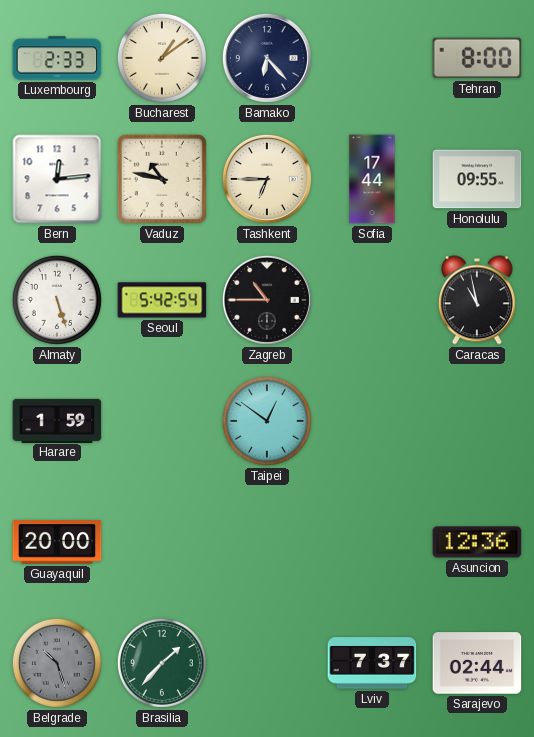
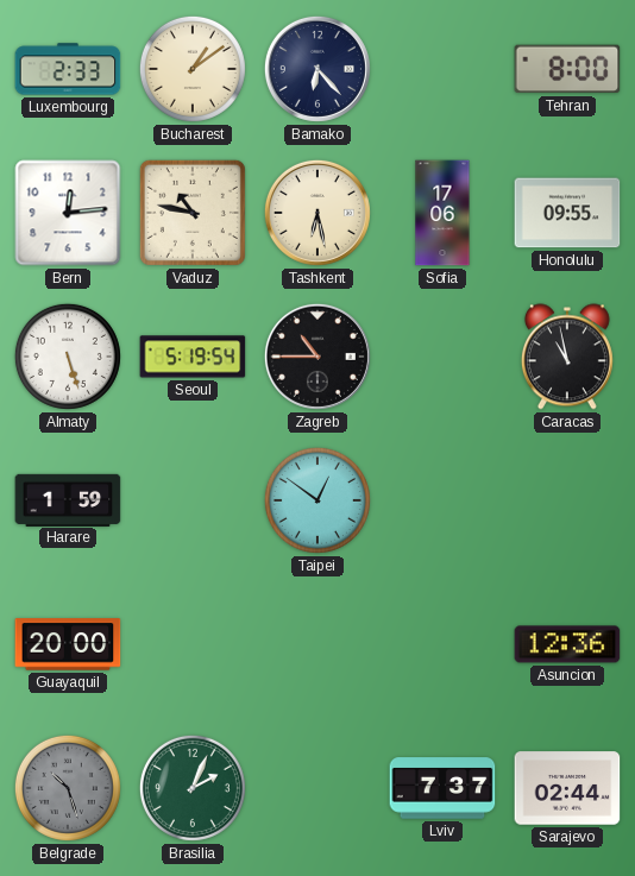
Tashkent: 6:45 -> 6:28
Sofia: 17:44 -> 17:06
Seoul: 5:42 -> 5:19
Brasilia: 1:37 -> 2:04
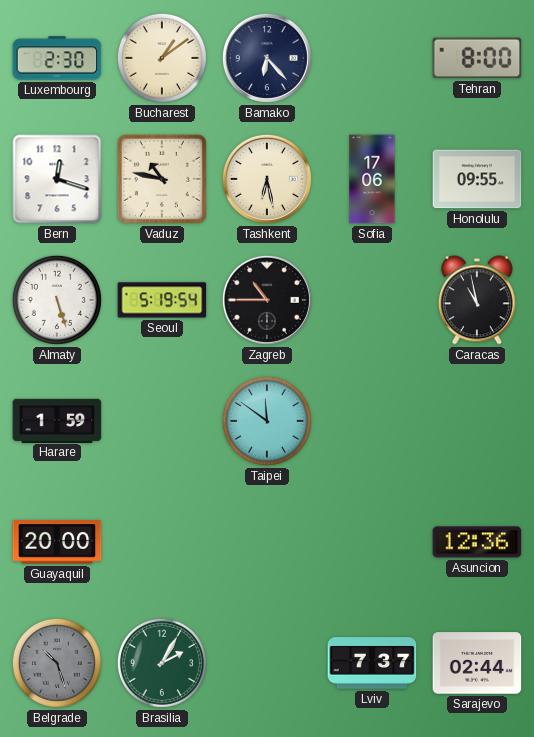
Luxembourg: 2:33 -> 2:30
Bern: 12:14 -> 12:18
Taipei: 12:51 -> 11:51
Brasilia: 2:04 -> 2:05
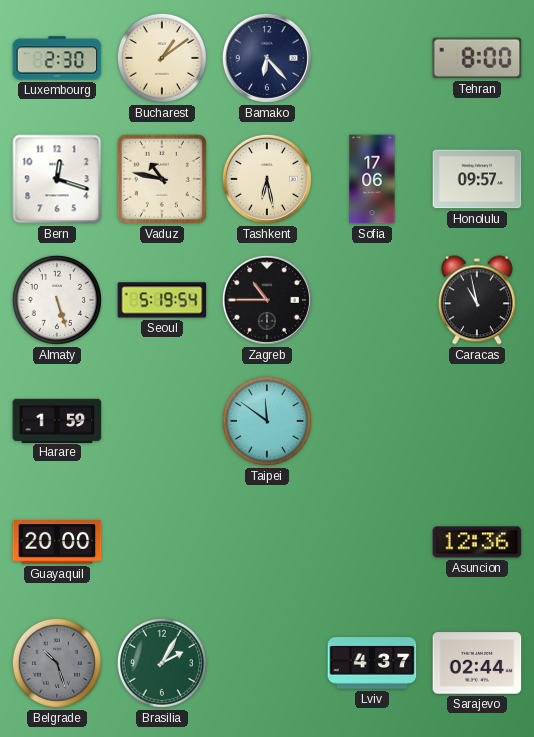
Honolulu: 09:55 -> 09:57
Lviv: 7:37 -> 4:37
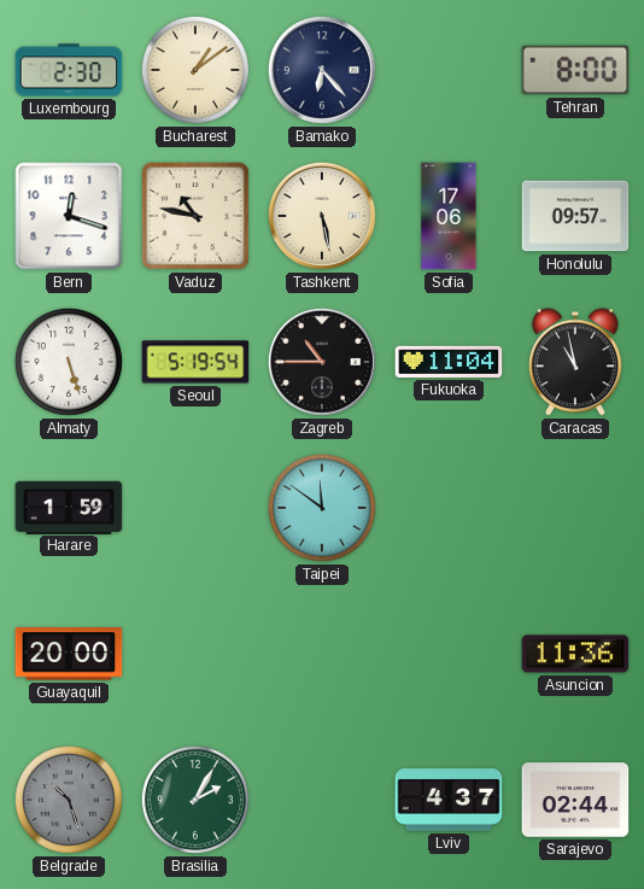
Tashkent: 6:28 -> 5:28
Fukuoka: none -> 11:04
Asuncion: 12:36 -> 11:36
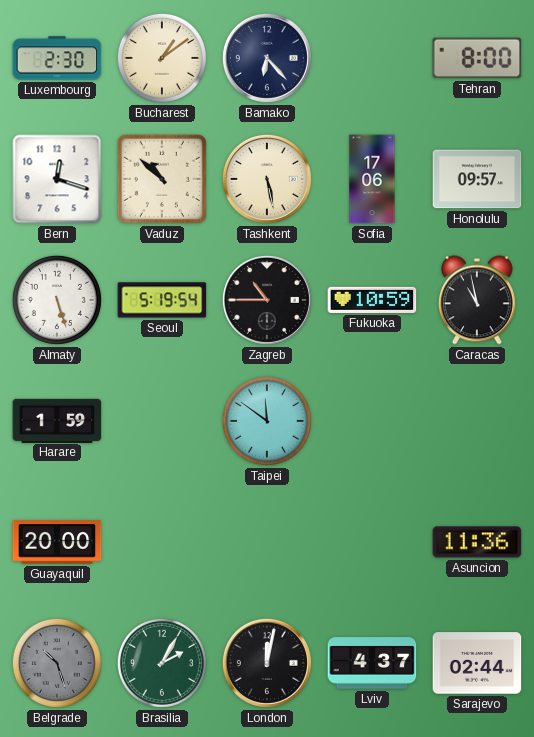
Vaduz: 10:47 -> 10:52
Fukuoka: 11:04 -> 10:59
London: none -> 12:02
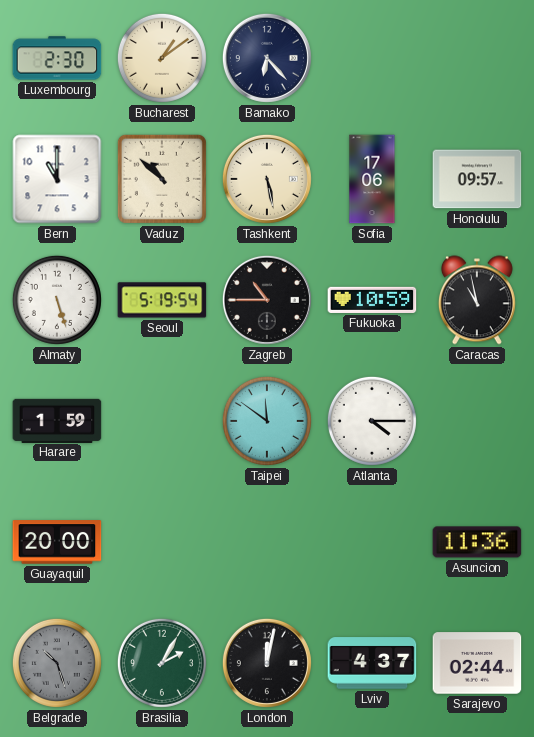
Tehran: 8:00 -> none
Bern: 12:18 -> 11:00
Atlanta: none -> 4:15
